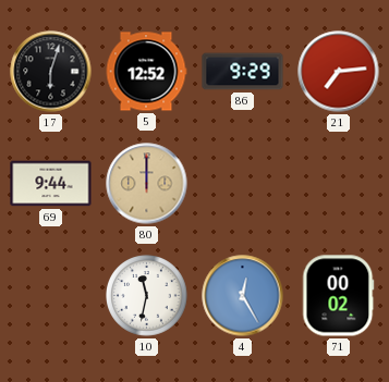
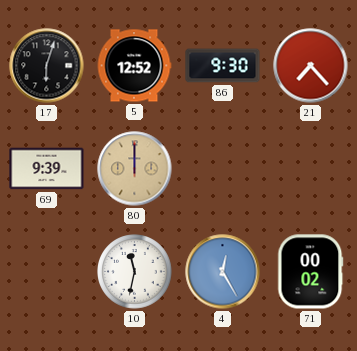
86: 9:29 -> 9:30
21: 7:14 -> 7:23
69: 9:44 -> 9:39
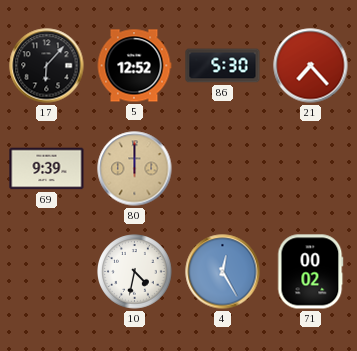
17: 6:03 -> 6:07
86: 9:30 -> 5:30
10: 11:32 -> 4:32
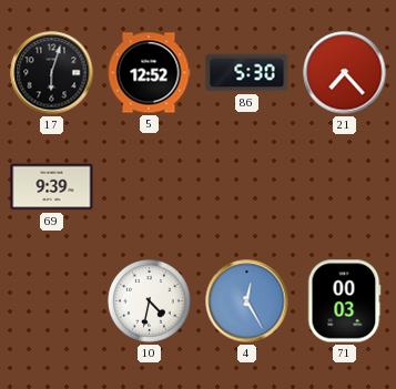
17: 6:07 -> 6:03
80: 12:00 -> none
71: 00:02 -> 00:03
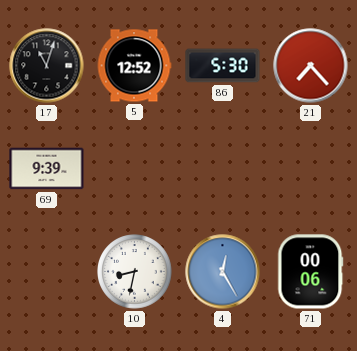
17: 6:03 -> 11:03
10: 4:32 -> 8:32
71: 00:03 -> 00:06
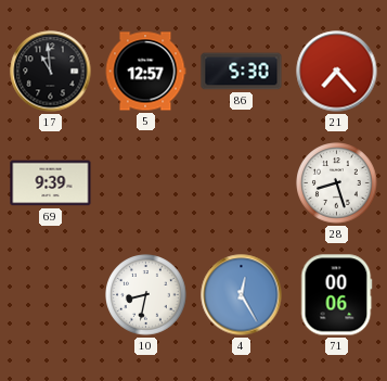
17: 11:03 -> 10:59
5: 12:52 -> 12:57
28: none -> 8:27
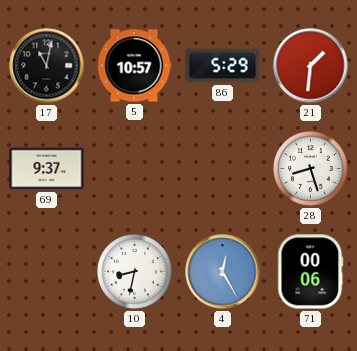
17: 10:59 -> 11:02
5: 12:57 -> 10:57
86: 5:30 -> 5:29
21: 7:23 -> 1:31
69: 9:39 -> 9:37
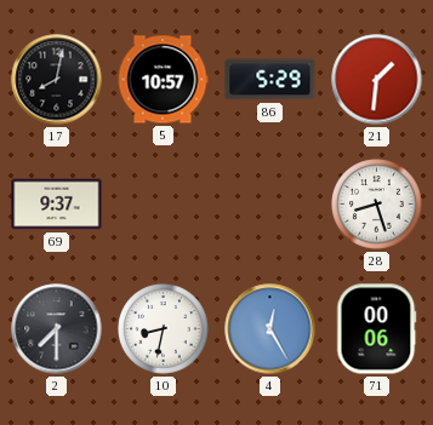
17: 11:02 -> 8:02
2: none -> 7:30
